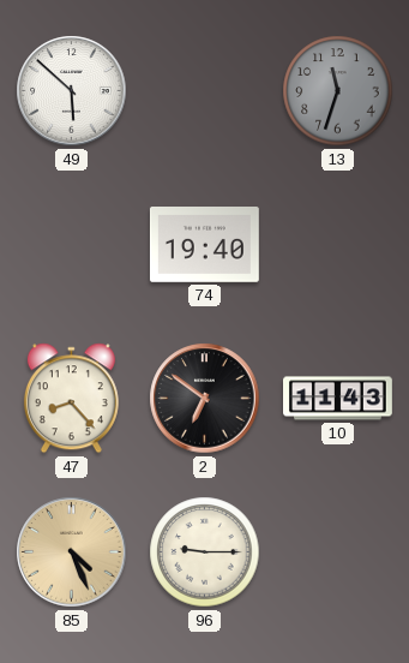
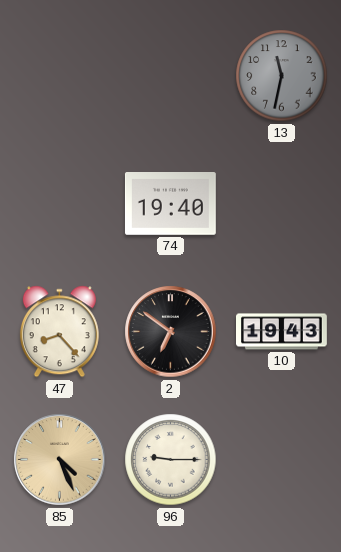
49: 5:52 -> none
13: 11:33 -> 11:32
10: 11:43 -> 19:43
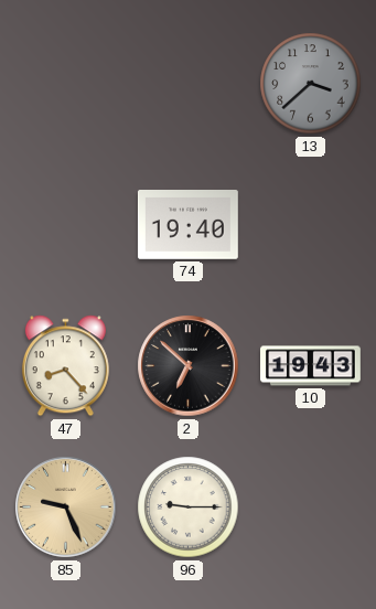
13: 11:32 -> 3:38
2: 6:51 -> 6:52
85: 4:26 -> 9:26
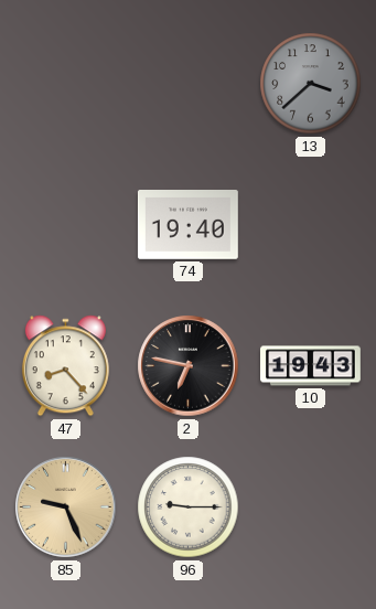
2: 6:52 -> 6:47
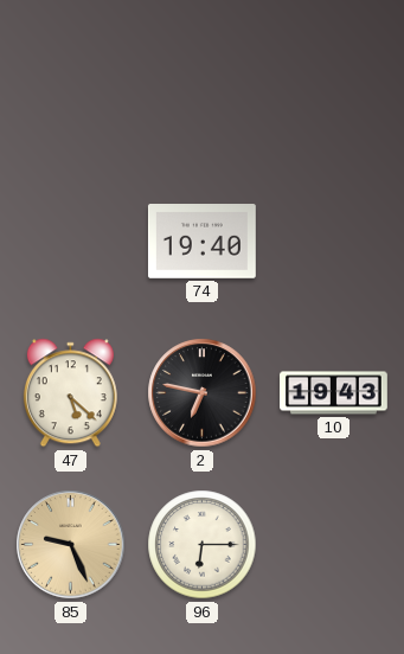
13: 3:38 -> none
47: 8:23 -> 5:22
96: 9:15 -> 6:15
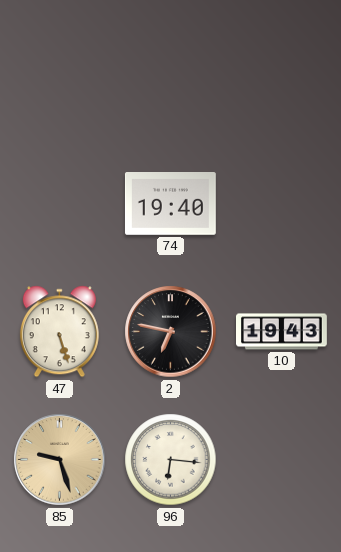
47: 5:22 -> 5:27
85: 9:26 -> 9:27
96: 6:15 -> 6:16
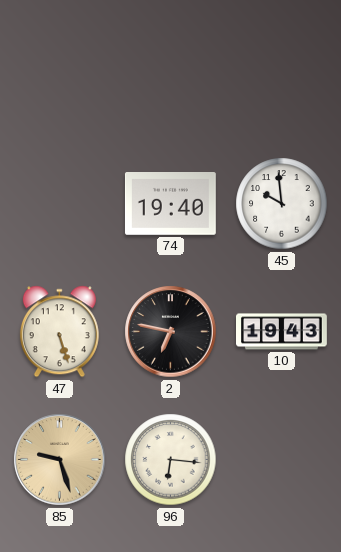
45: none -> 9:59
